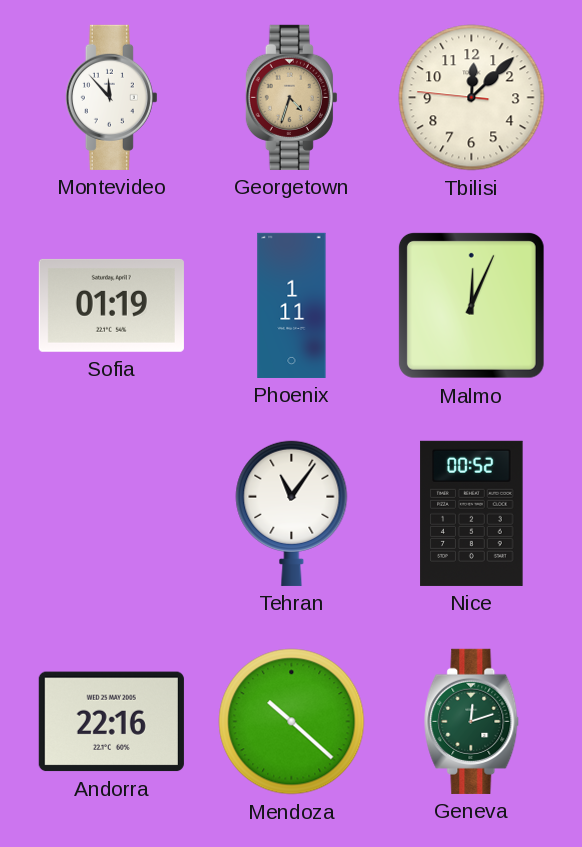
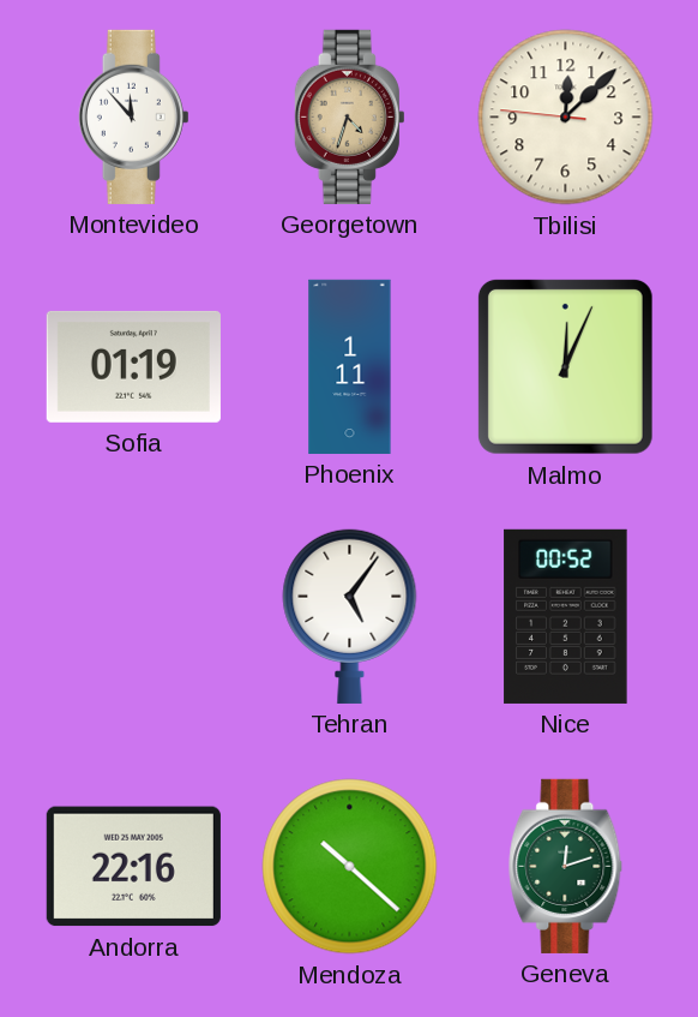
Tehran: 11:06 -> 5:06
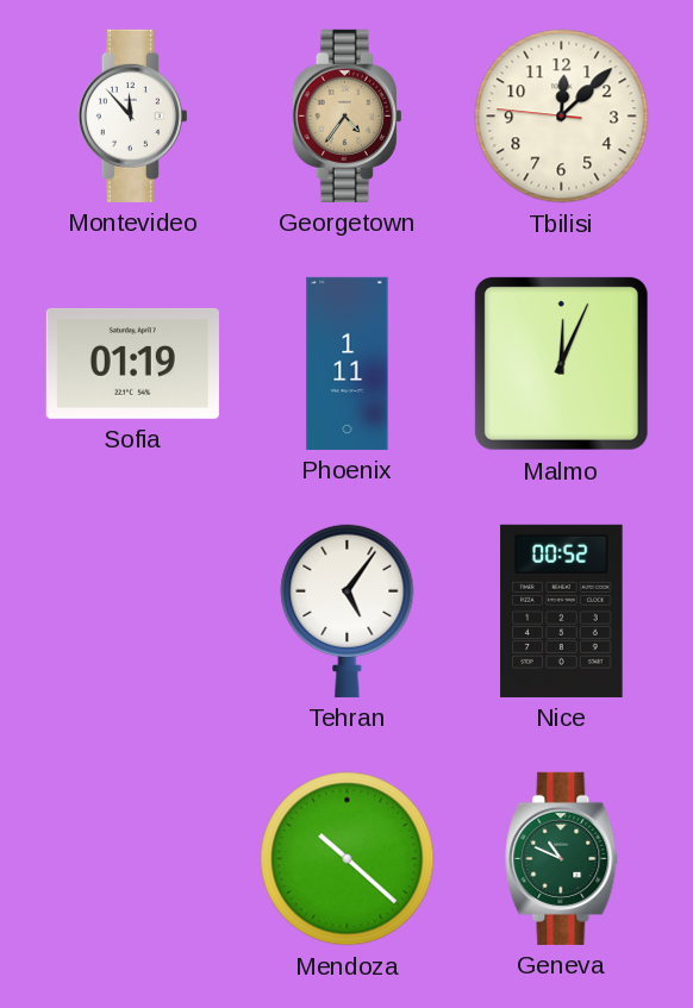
Georgetown: 4:33 -> 4:36
Andorra: 22:16 -> none
Geneva: 12:12 -> 10:49
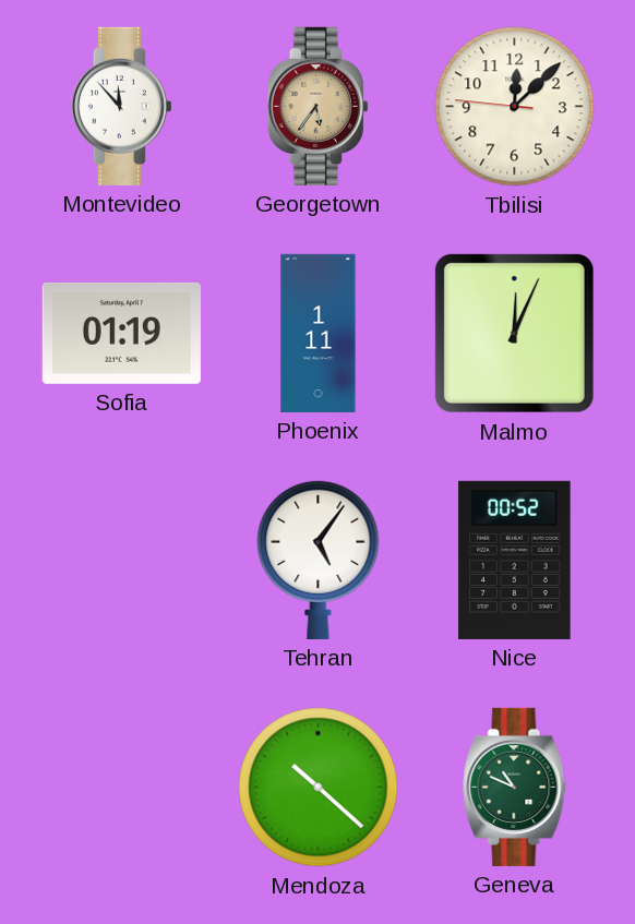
Georgetown: 4:36 -> 5:36
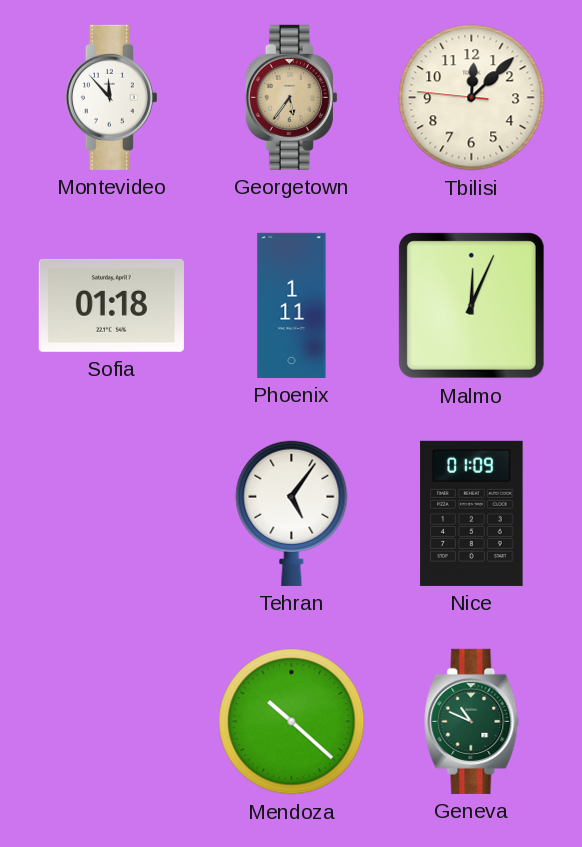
Sofia: 01:19 -> 01:18
Nice: 00:52 -> 01:09
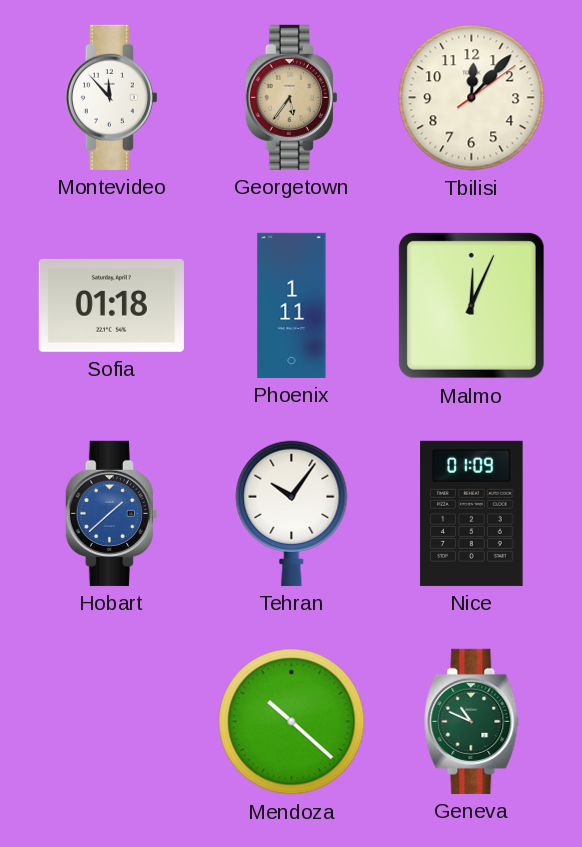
Tbilisi: 12:07:46 -> 12:07:09
Hobart: none -> 1:38
Tehran: 5:06 -> 10:06
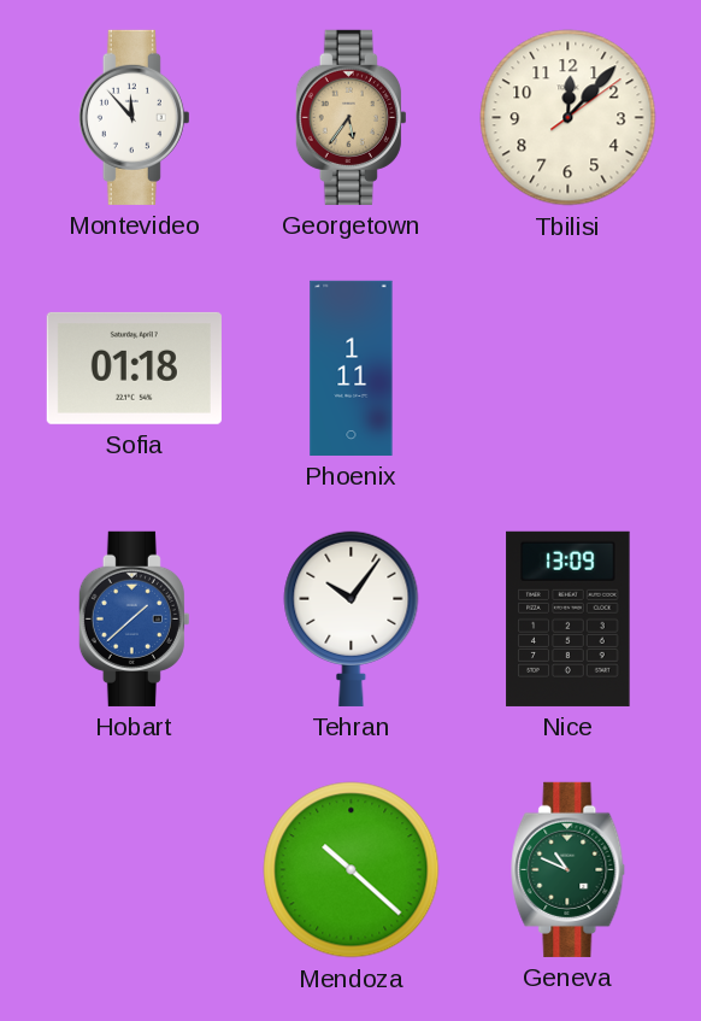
Malmo: 12:04 -> none
Nice: 01:09 -> 13:09
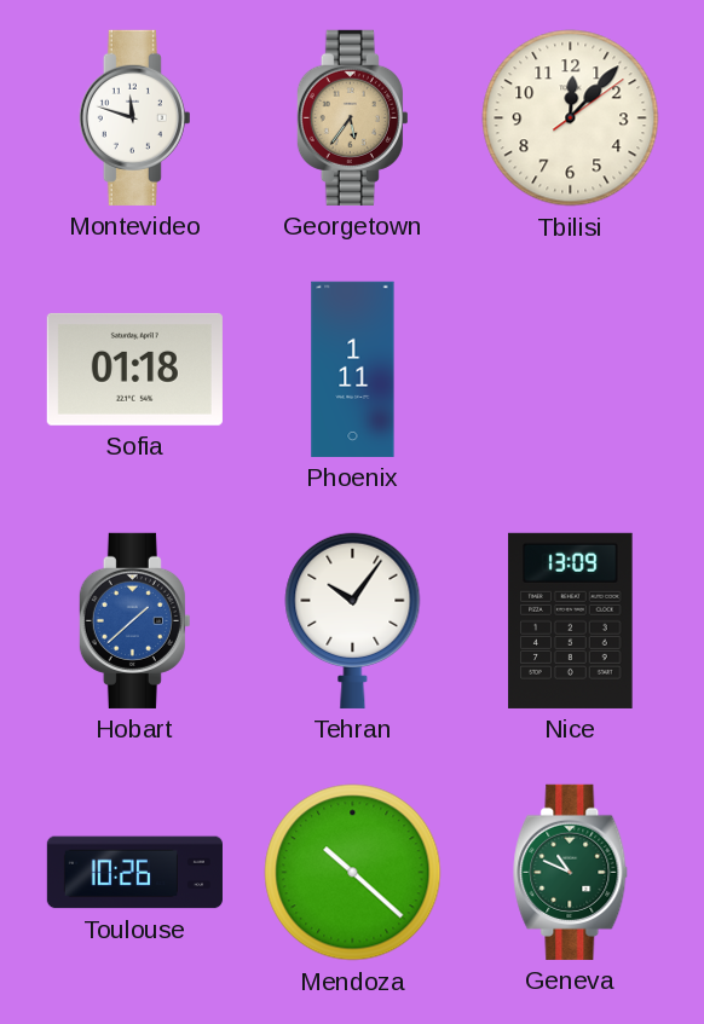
Montevideo: 11:53 -> 11:48
Toulouse: none -> 10:26
